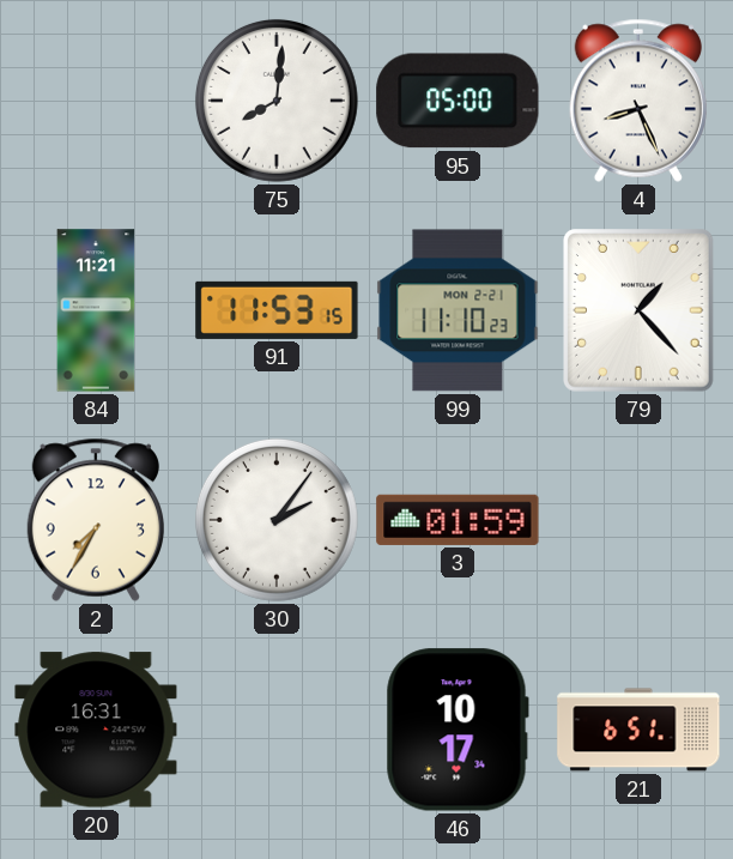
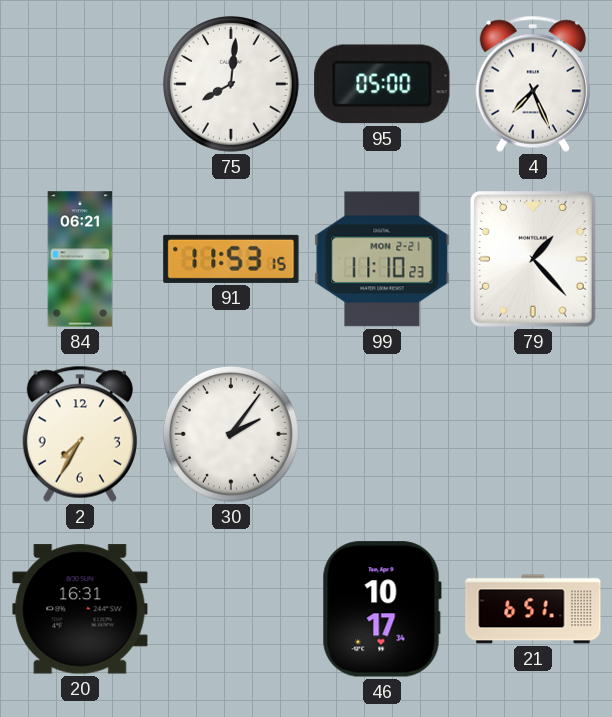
4: 8:26 -> 7:26
84: 11:21 -> 06:21
3: 01:59 -> none
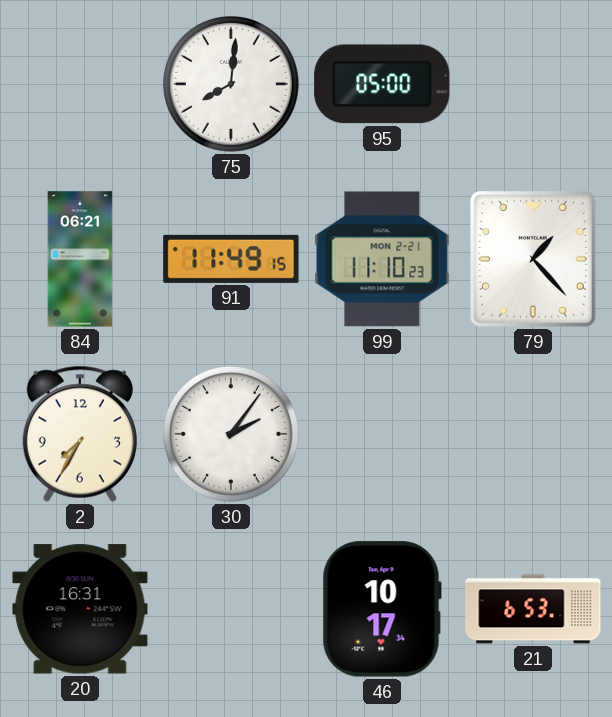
4: 7:26 -> none
91: 11:53 -> 11:49
21: 6:51 -> 6:53
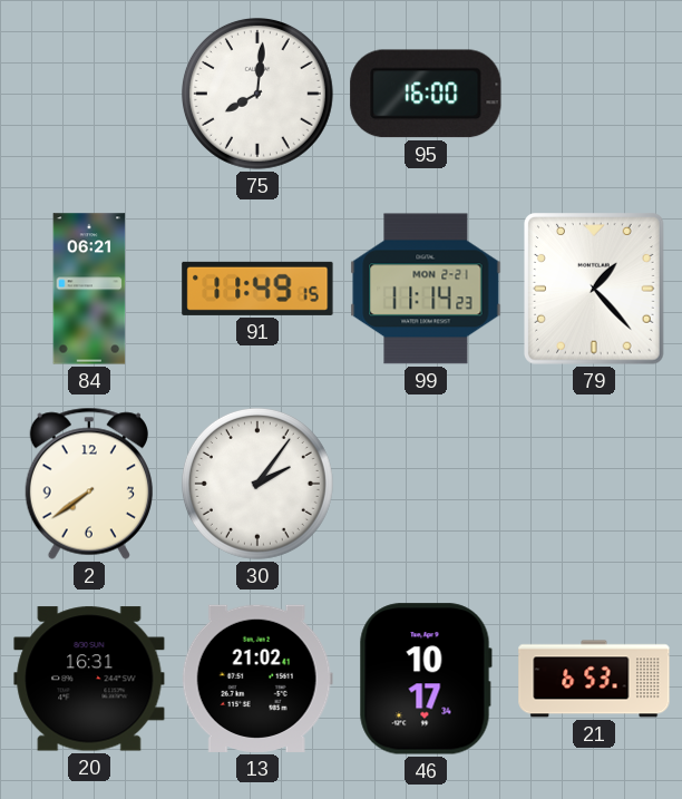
95: 05:00 -> 16:00
99: 11:10 -> 11:14
2: 7:35 -> 7:39
13: none -> 21:02
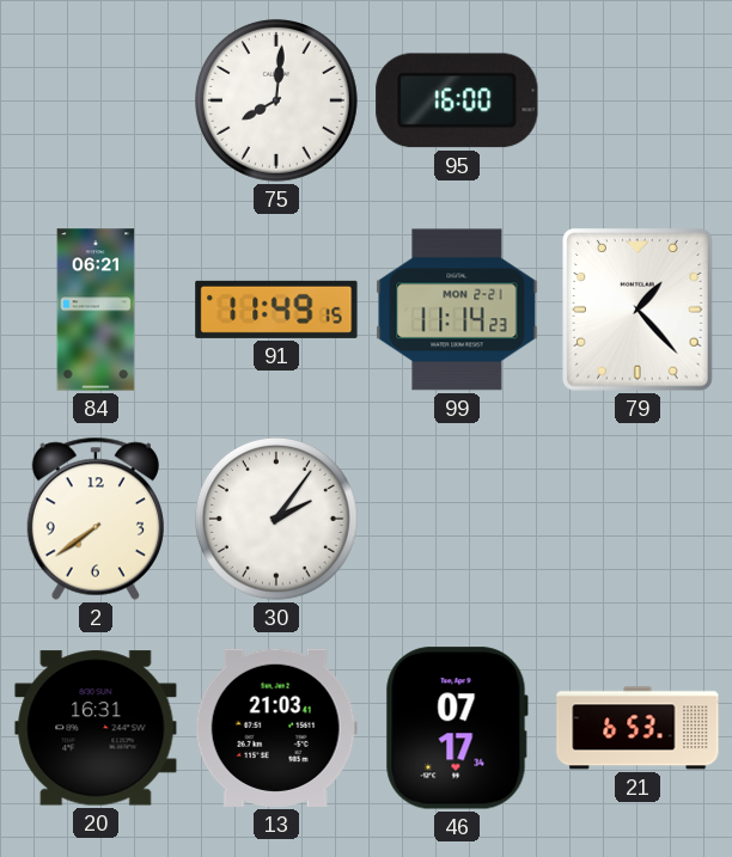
13: 21:02 -> 21:03
46: 10:17 -> 07:17
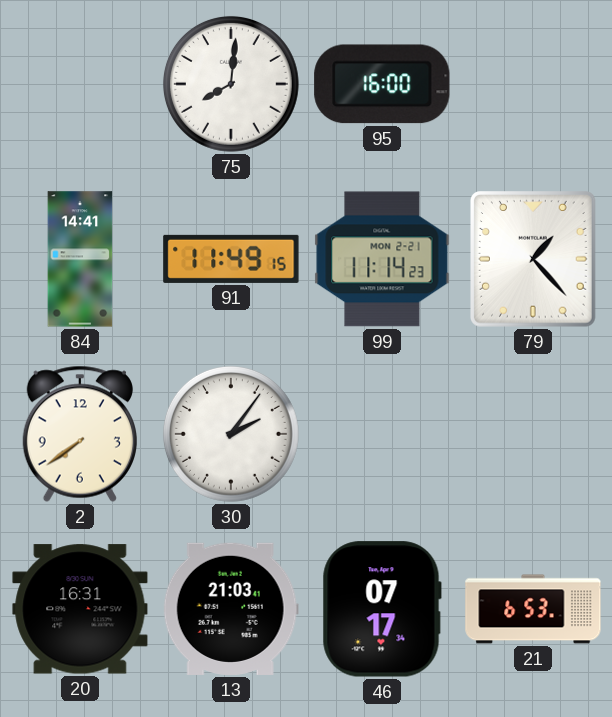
84: 06:21 -> 14:41
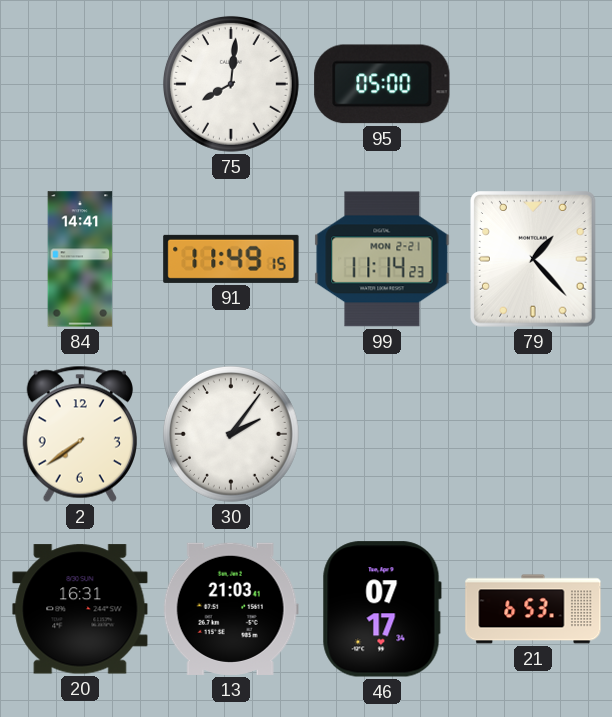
95: 16:00 -> 05:00
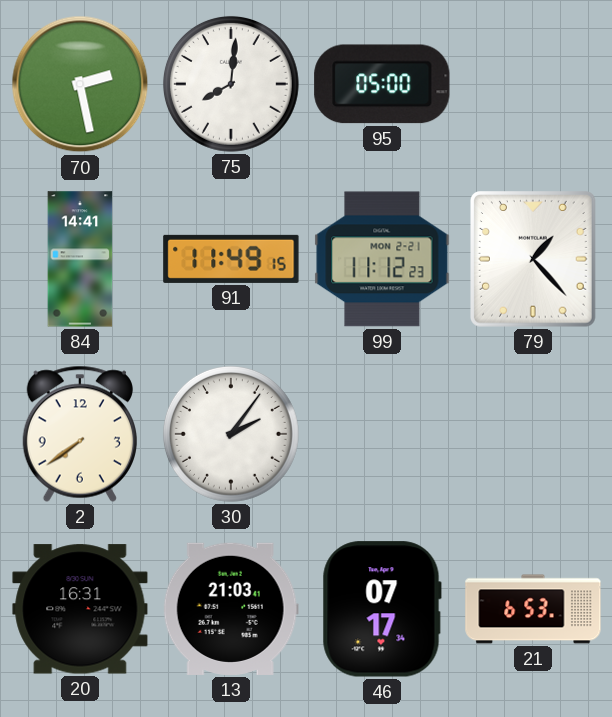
70: none -> 2:28
99: 11:14 -> 11:12
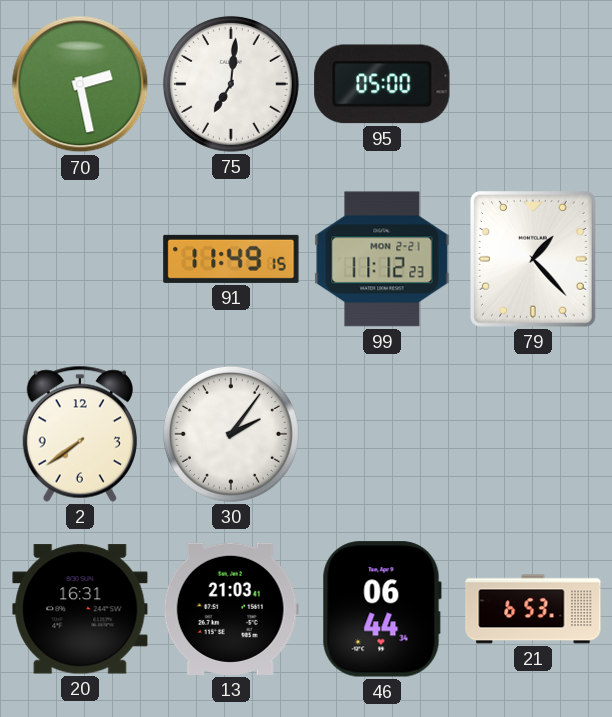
75: 8:01 -> 7:01
84: 14:41 -> none
46: 07:17 -> 06:44
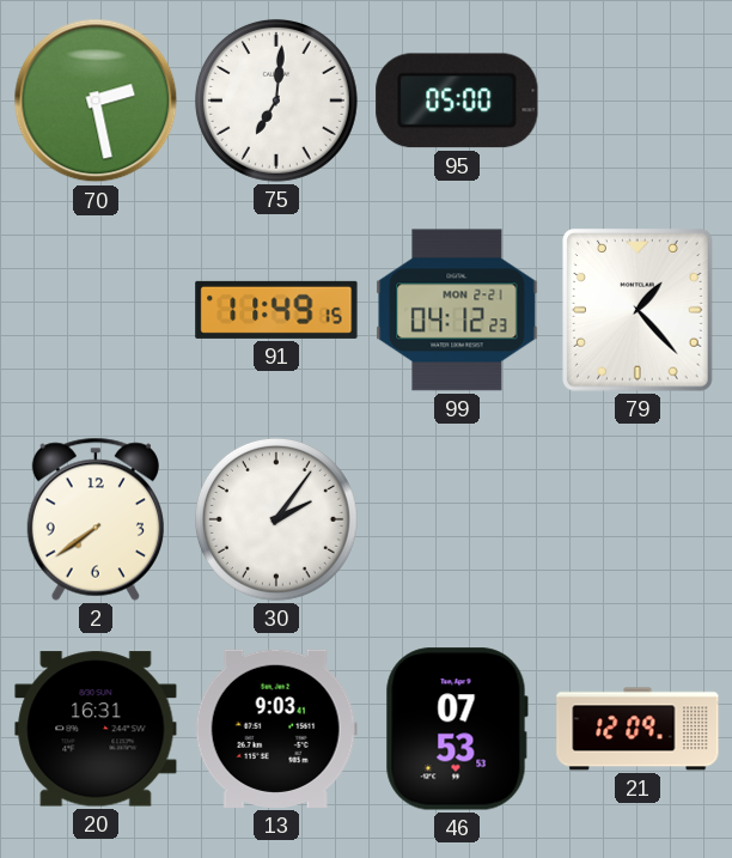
99: 11:12 -> 04:12
13: 21:03 -> 9:03
46: 06:44 -> 07:53
21: 6:53 -> 12:09
